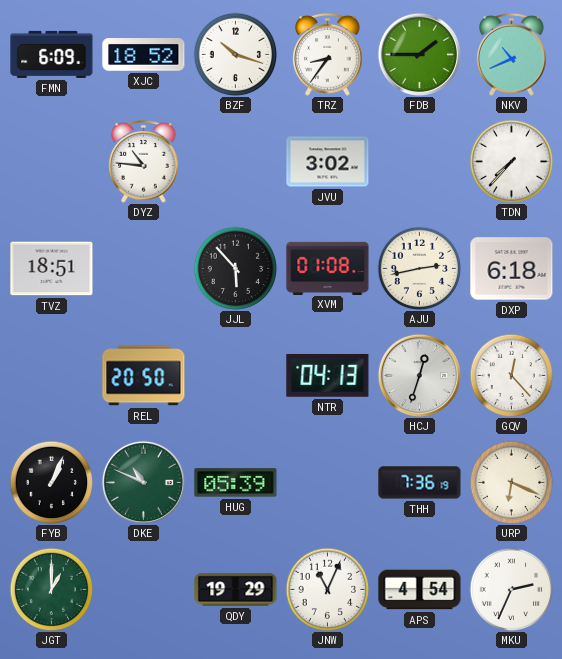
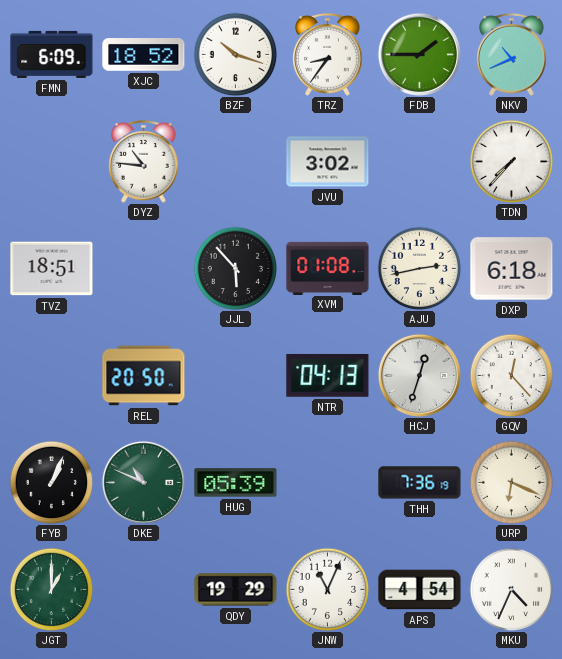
MKU: 2:34 -> 4:34
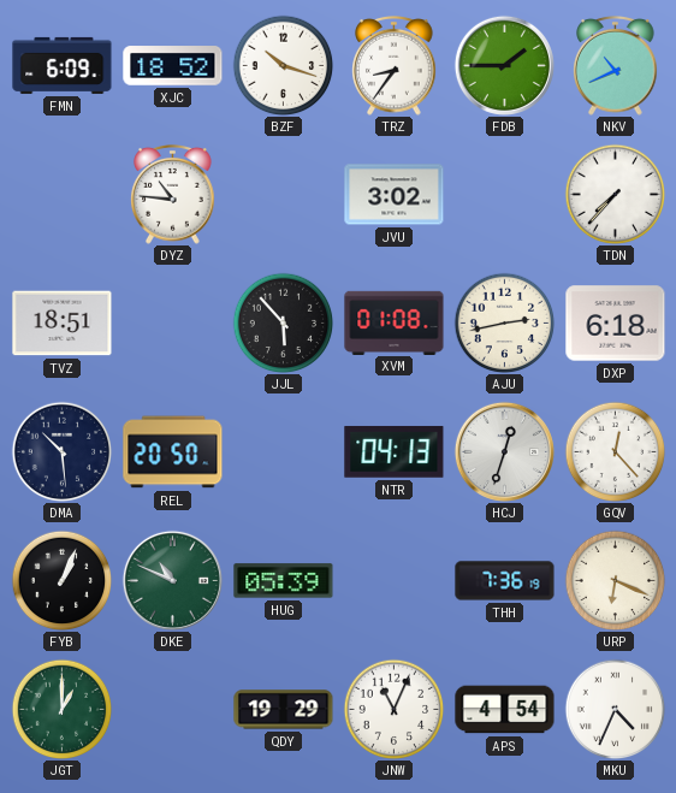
DMA: none -> 10:29
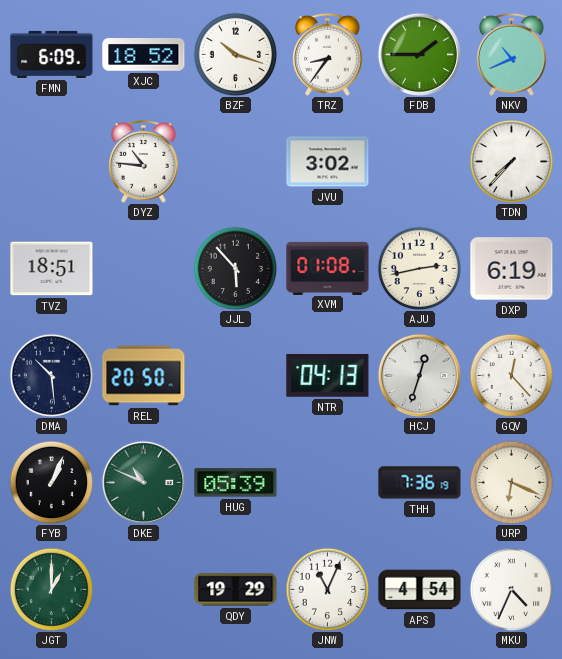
DXP: 6:18 -> 6:19
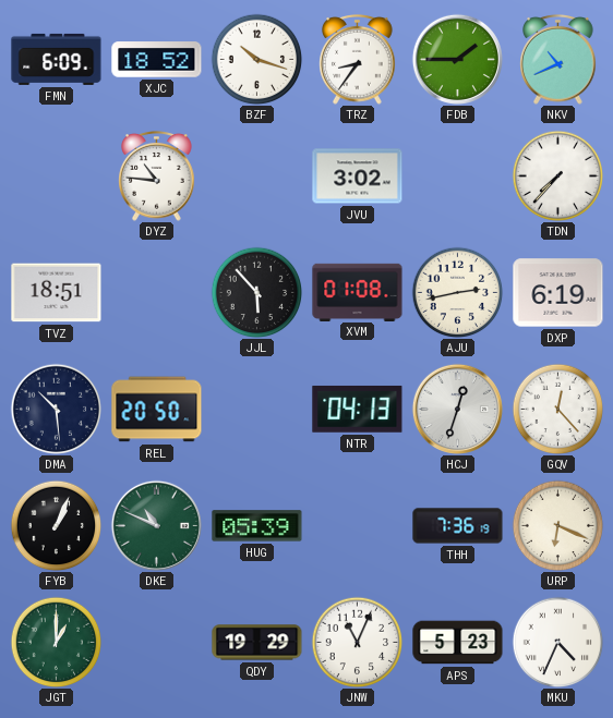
APS: 4:54 -> 5:23
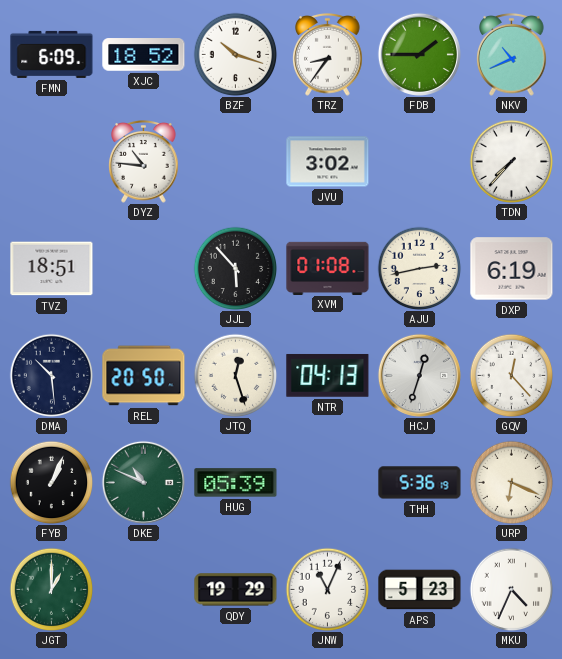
JTQ: none -> 12:27
THH: 7:36 -> 5:36
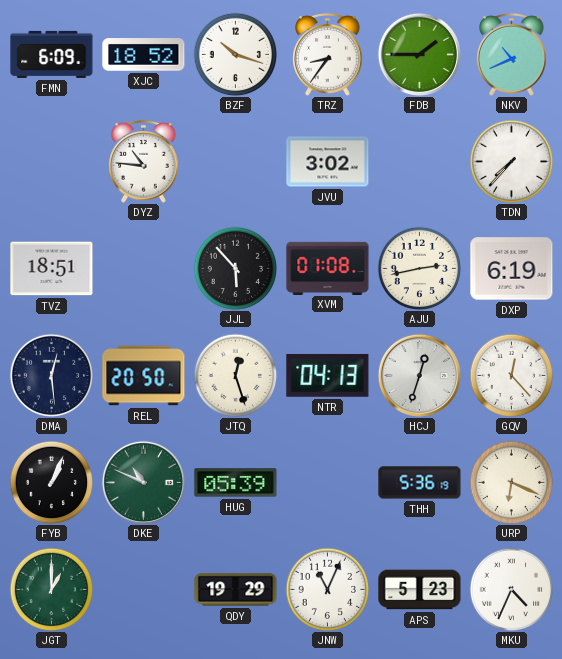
DMA: 10:29 -> 12:29
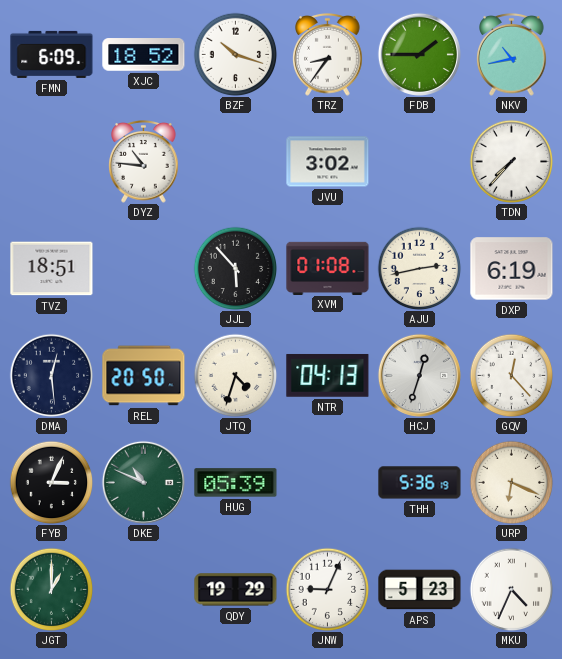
NKV: 10:41 -> 10:43
JTQ: 12:27 -> 4:33
FYB: 1:04 -> 3:04
JNW: 11:04 -> 9:04
